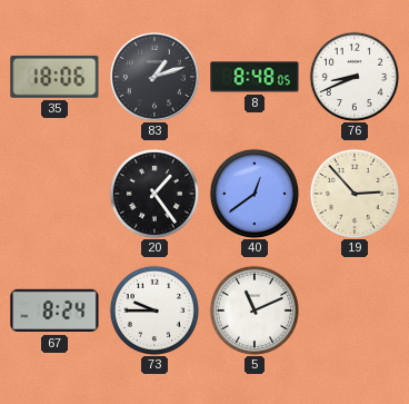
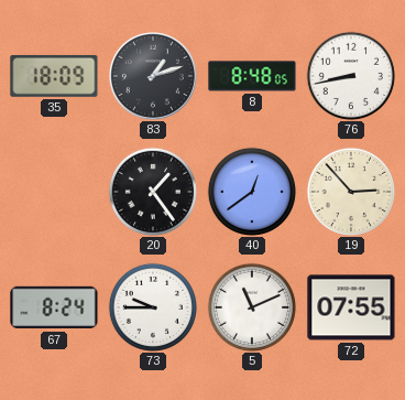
35: 18:06 -> 18:09
76: 8:41 -> 8:43
72: none -> 07:55
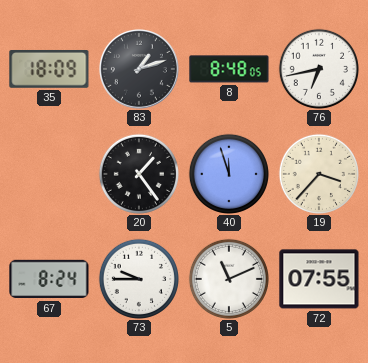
76: 8:43 -> 6:43
40: 12:39 -> 11:57
19: 2:53 -> 3:37
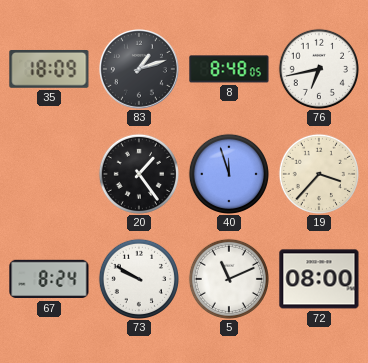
73: 9:45 -> 9:50
72: 07:55 -> 08:00
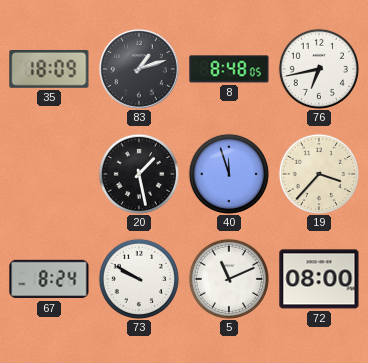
20: 1:24 -> 1:28
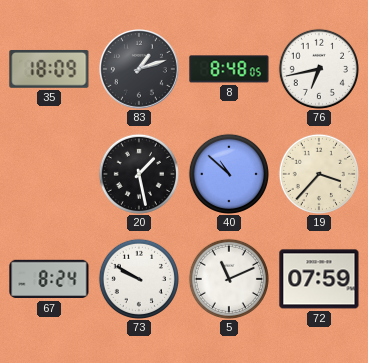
40: 11:57 -> 10:52
72: 08:00 -> 07:59
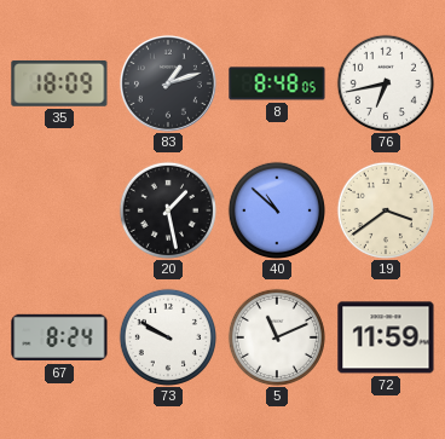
19: 3:37 -> 3:39
72: 07:59 -> 11:59
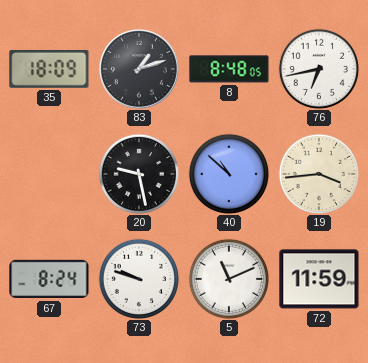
20: 1:28 -> 9:28
19: 3:39 -> 3:44
73: 9:50 -> 9:48
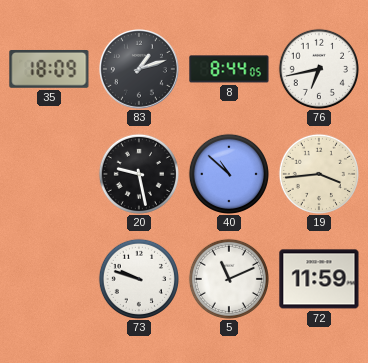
8: 8:48 -> 8:44
67: 8:24 -> none
